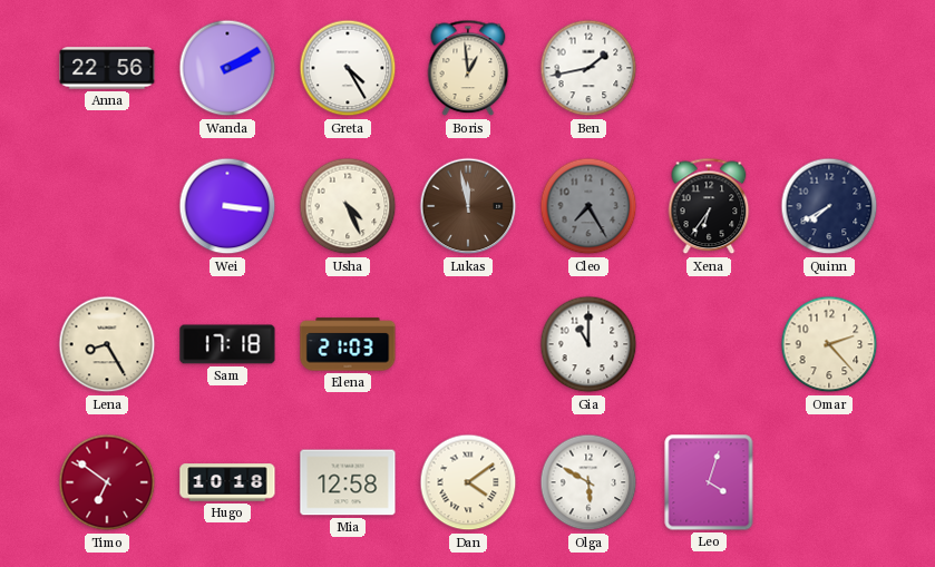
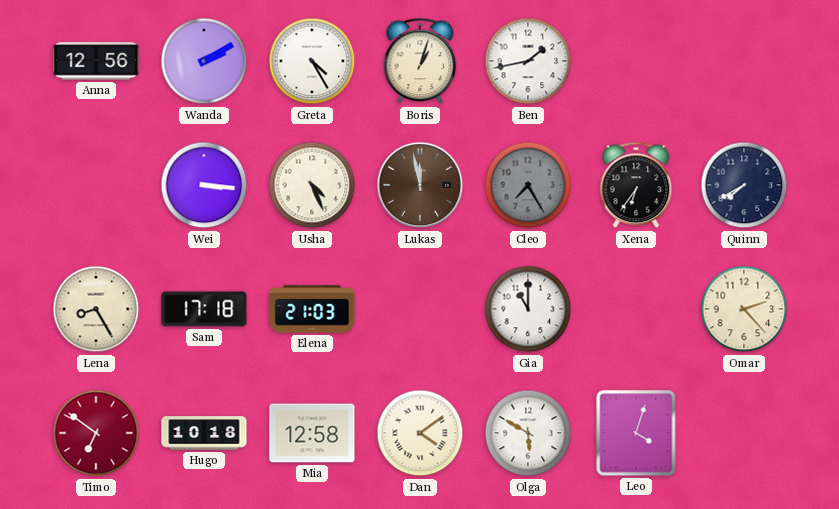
Anna: 22:56 -> 12:56
Boris: 12:59 -> 1:03
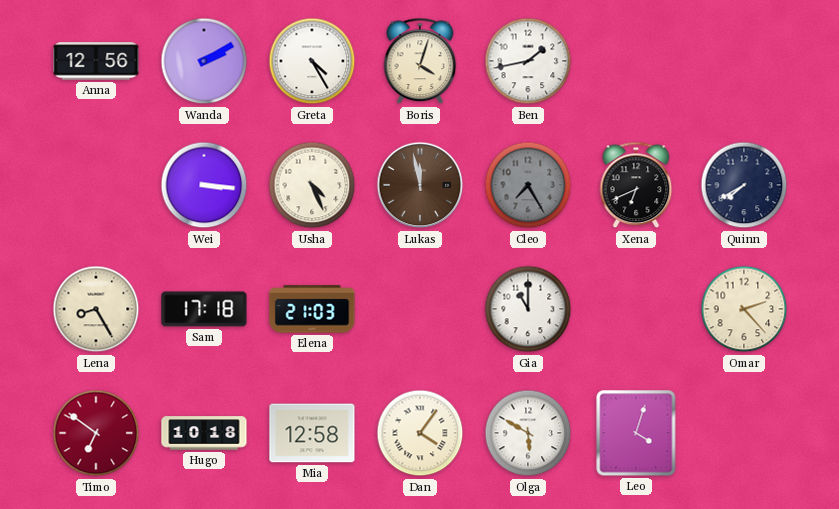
Boris: 1:03 -> 4:03
Xena: 6:36 -> 6:41
Dan: 4:09 -> 4:06
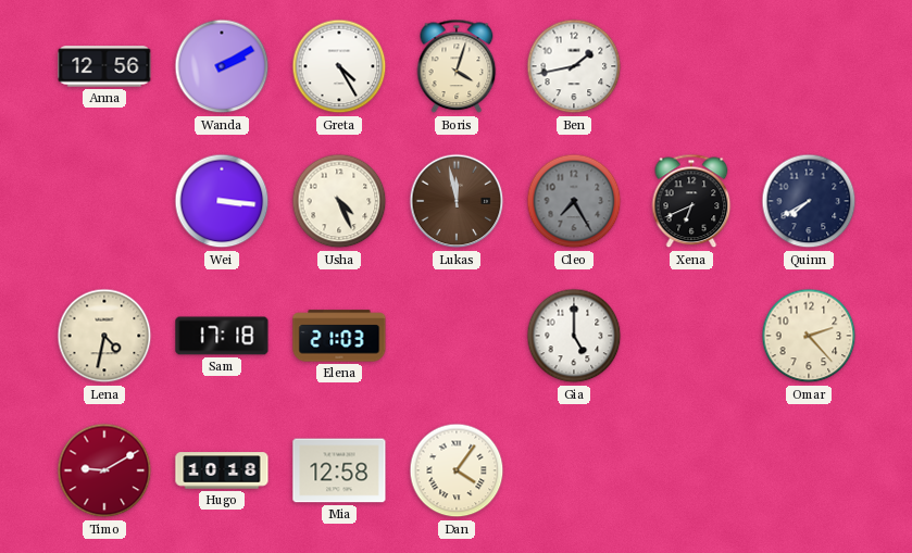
Lena: 8:25 -> 4:32
Gia: 11:00 -> 5:00
Timo: 6:51 -> 9:10
Olga: 5:50 -> none
Leo: 4:03 -> none
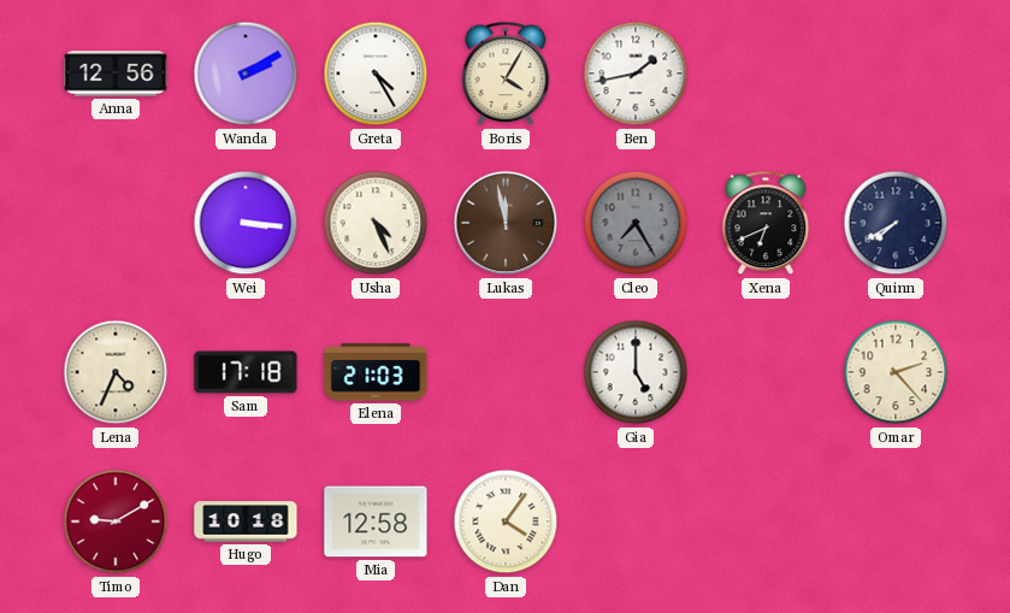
Boris: 4:03 -> 4:05
Lena: 4:32 -> 4:34
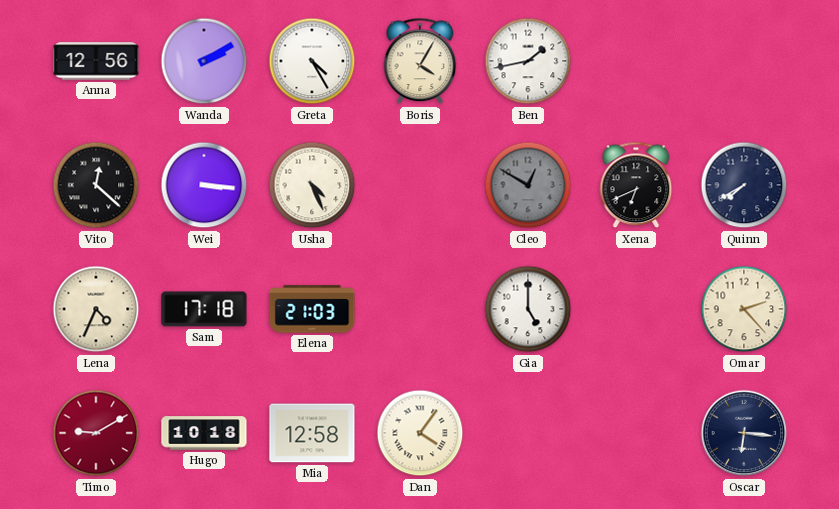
Vito: none -> 12:22
Lukas: 11:58 -> none
Cleo: 7:25 -> 12:50
Oscar: none -> 6:16
